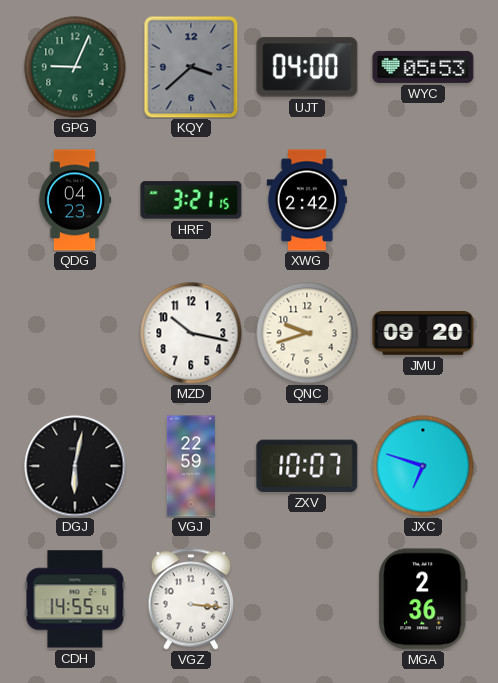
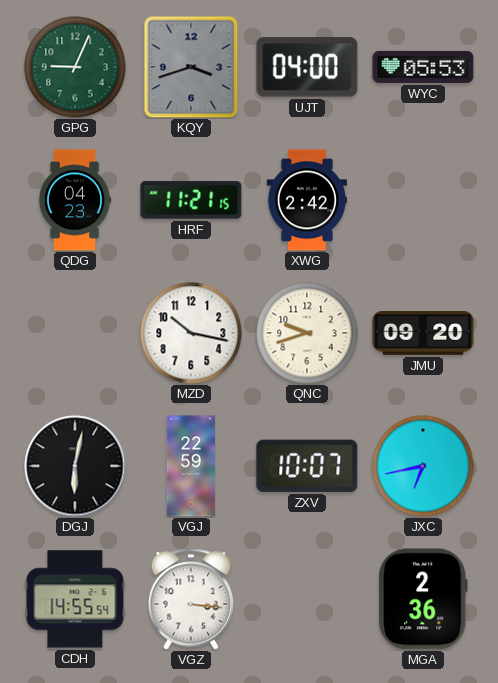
KQY: 3:38 -> 3:42
HRF: 3:21 -> 11:21
JXC: 6:48 -> 6:43
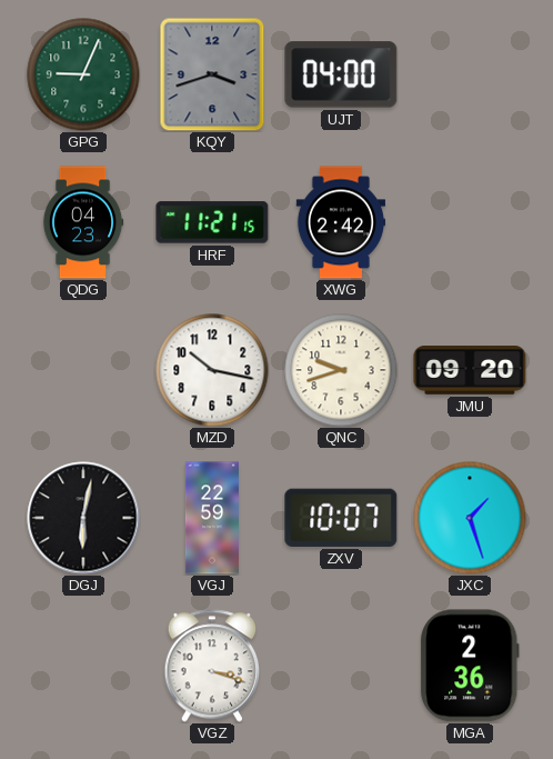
WYC: 05:53 -> none
JXC: 6:43 -> 1:27
CDH: 14:55 -> none
VGZ: 3:16 -> 3:18
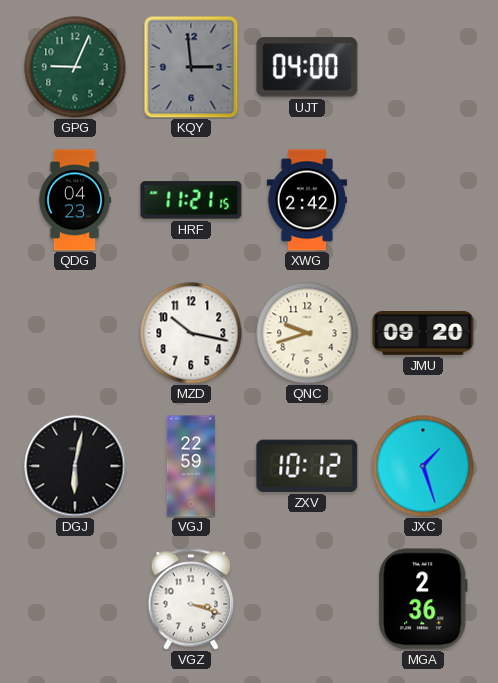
KQY: 3:42 -> 2:59
ZXV: 10:07 -> 10:12
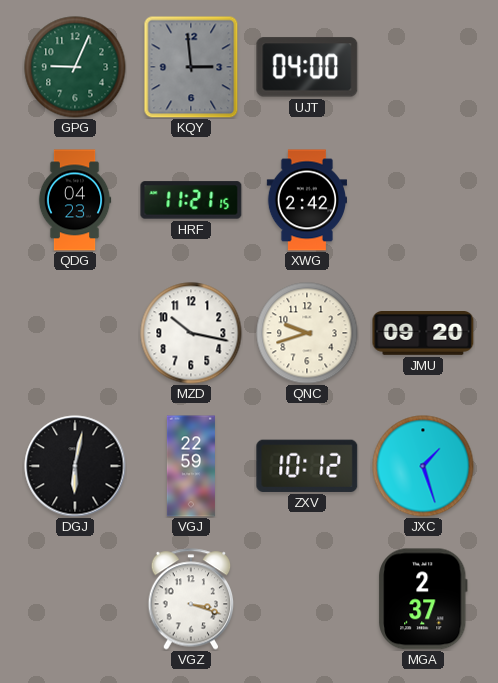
MGA: 2:36 -> 2:37
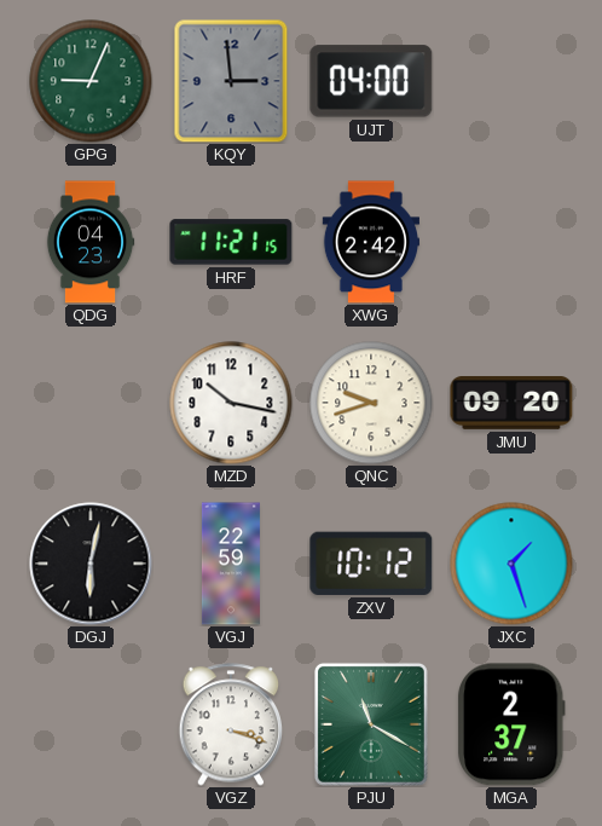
PJU: none -> 11:20
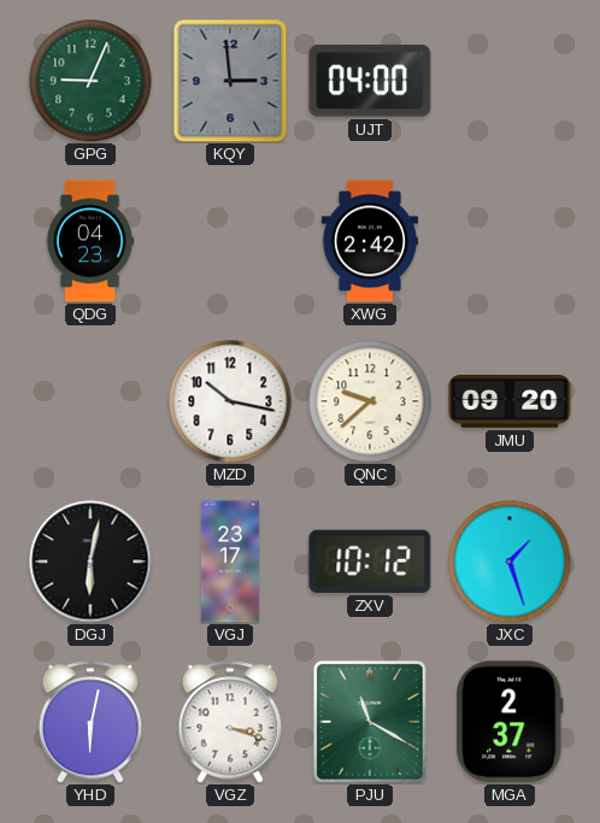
HRF: 11:21 -> none
QNC: 9:42 -> 9:38
VGJ: 22:59 -> 23:17
YHD: none -> 6:02
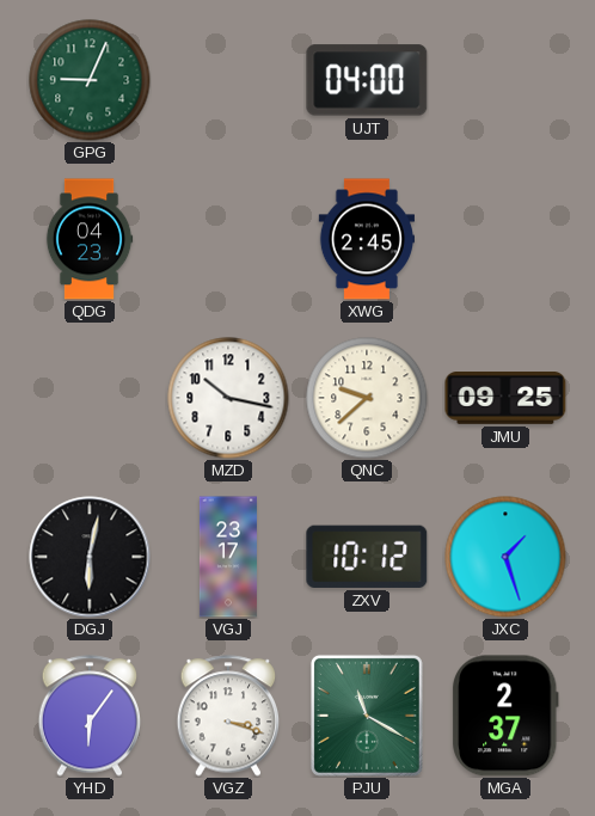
KQY: 2:59 -> none
XWG: 2:42 -> 2:45
JMU: 09:20 -> 09:25
YHD: 6:02 -> 6:06
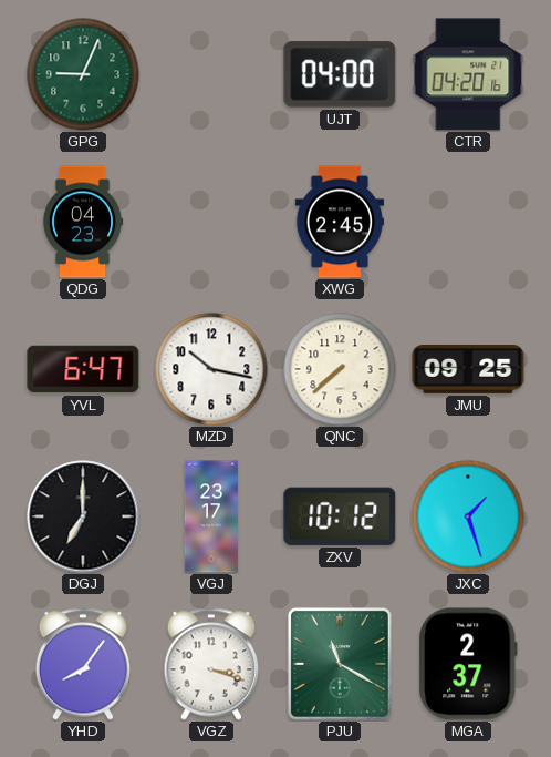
CTR: none -> 04:20
YVL: none -> 6:47
QNC: 9:38 -> 7:38
DGJ: 6:02 -> 7:00
YHD: 6:06 -> 8:06
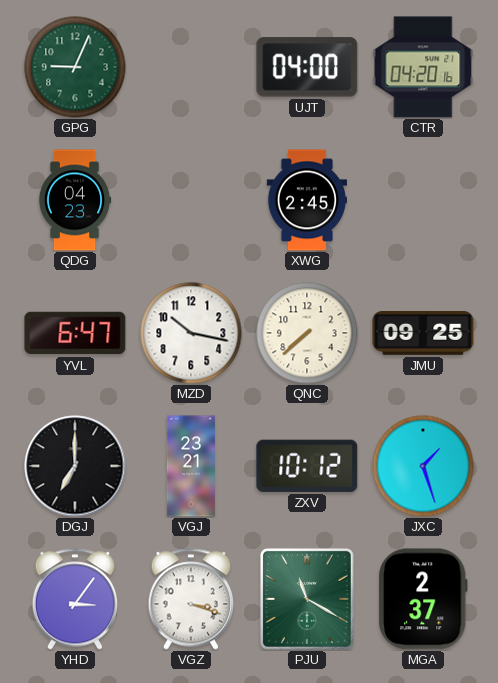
VGJ: 23:17 -> 23:21
YHD: 8:06 -> 3:06
